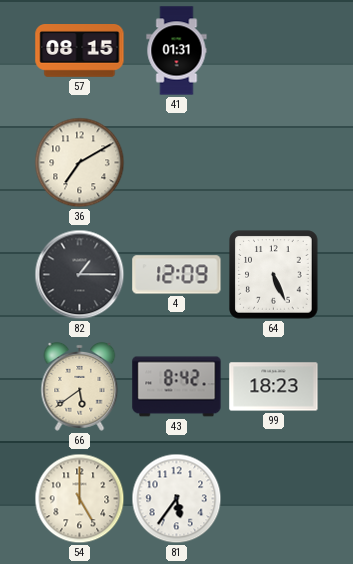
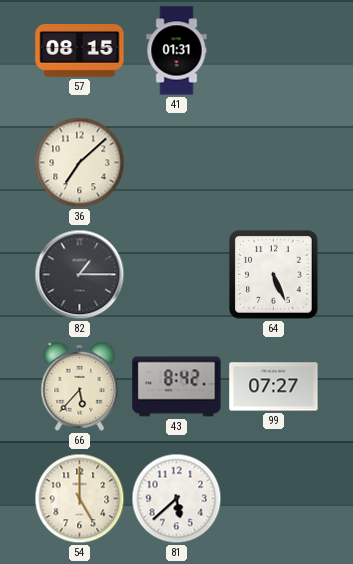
36: 7:10 -> 7:08
4: 12:09 -> none
66: 5:39 -> 5:37
99: 18:23 -> 07:27
81: 5:36 -> 5:38
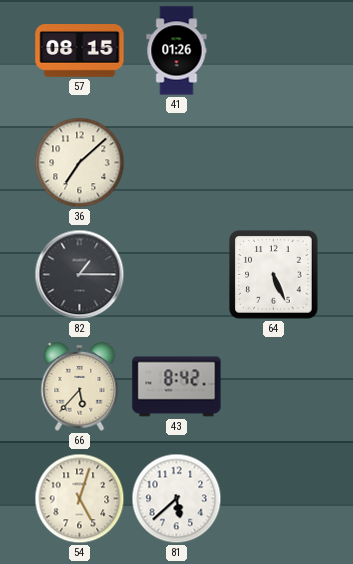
41: 01:31 -> 01:26
99: 07:27 -> none
54: 5:00 -> 5:03
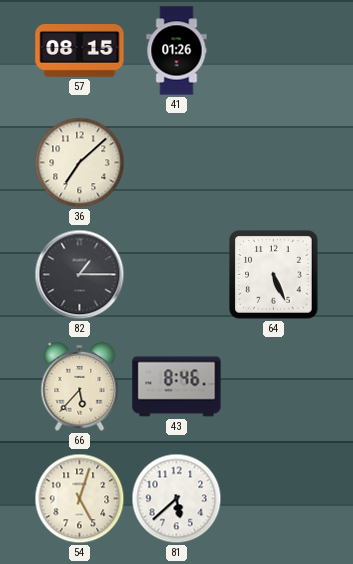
43: 8:42 -> 8:46
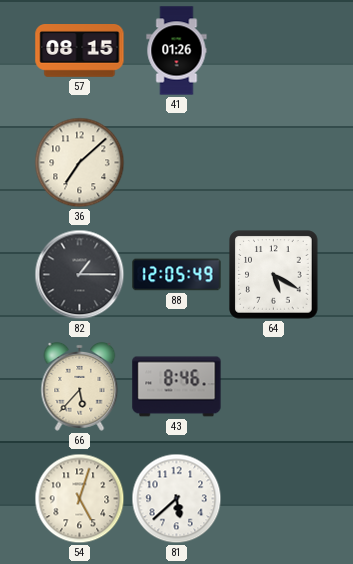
88: none -> 12:05
64: 5:26 -> 5:20
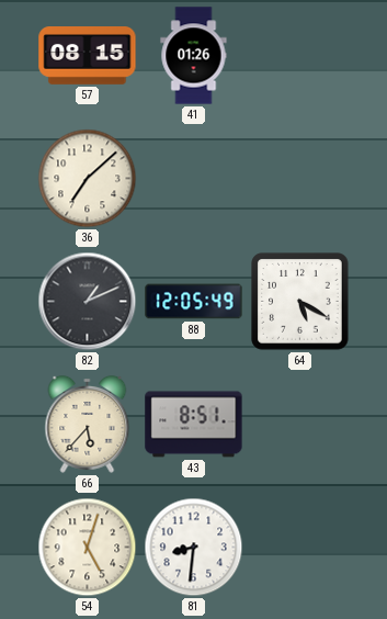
82: 1:15 -> 1:11
43: 8:46 -> 8:51
81: 5:38 -> 8:31
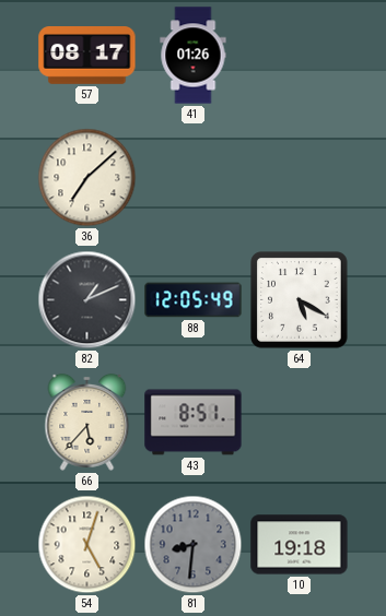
57: 08:15 -> 08:17
81 dial: white -> grey
10: none -> 19:18
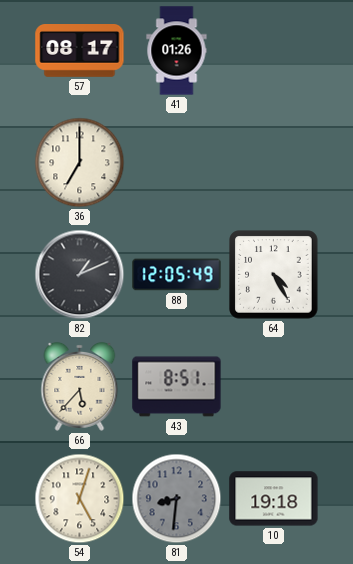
36: 7:08 -> 7:00
64: 5:20 -> 4:25
